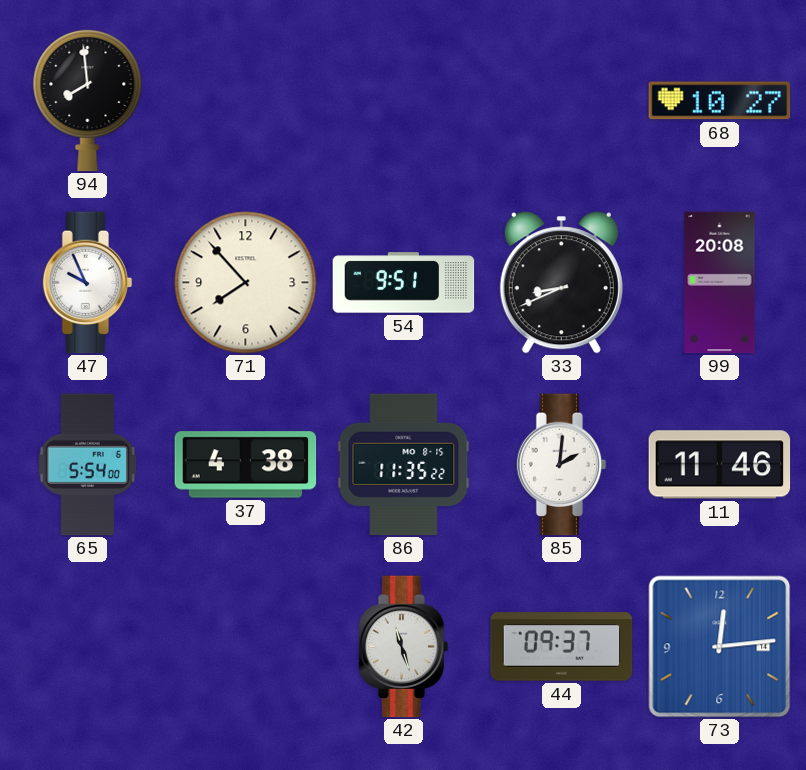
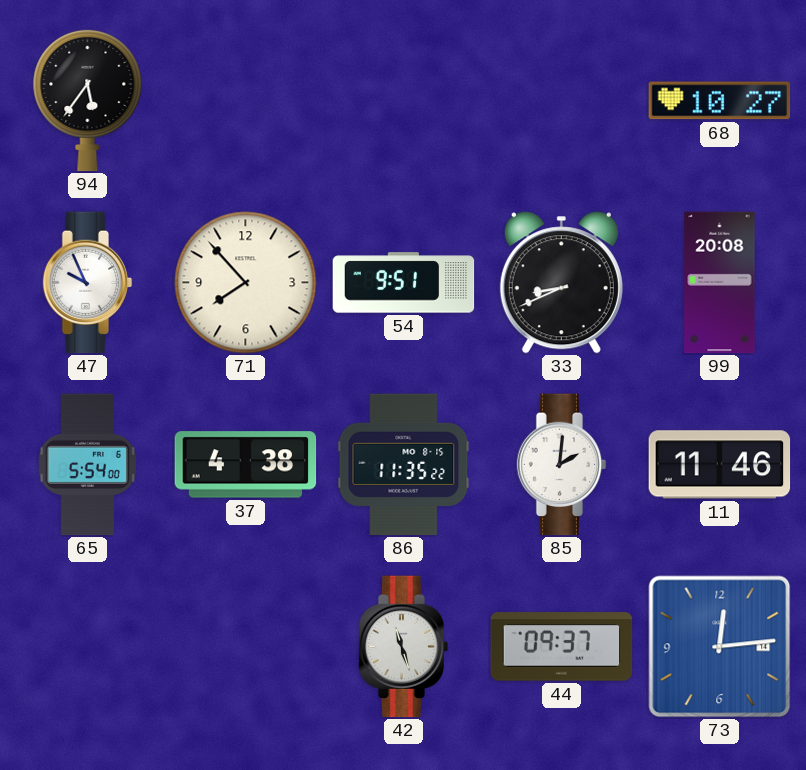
94: 7:59 -> 5:36
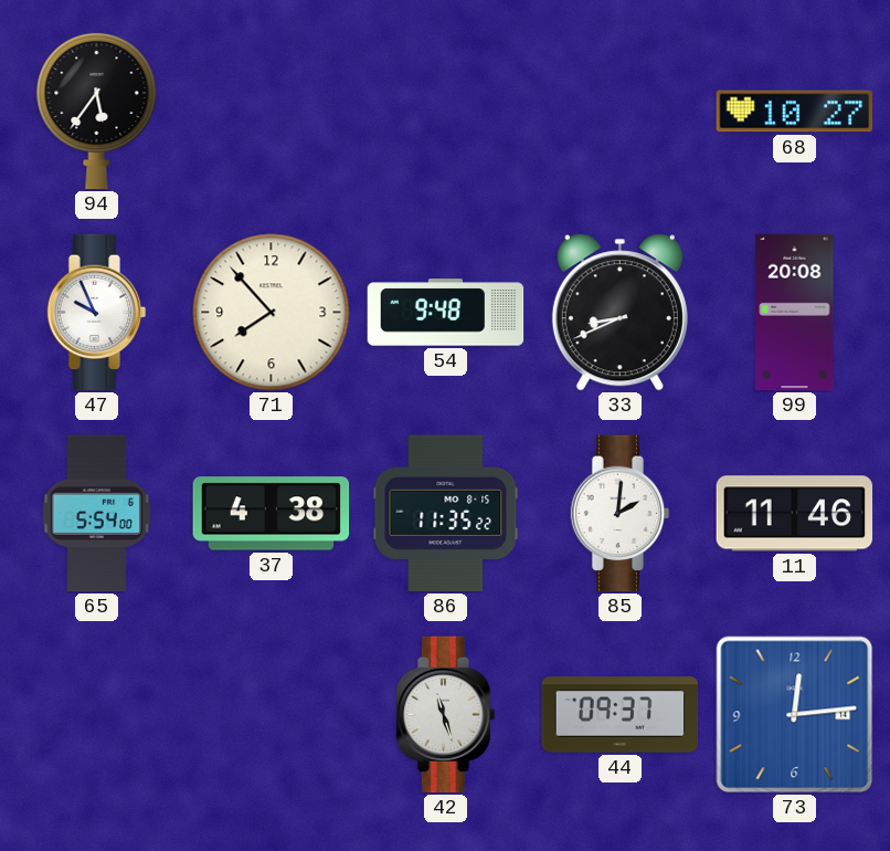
54: 9:51 -> 9:48
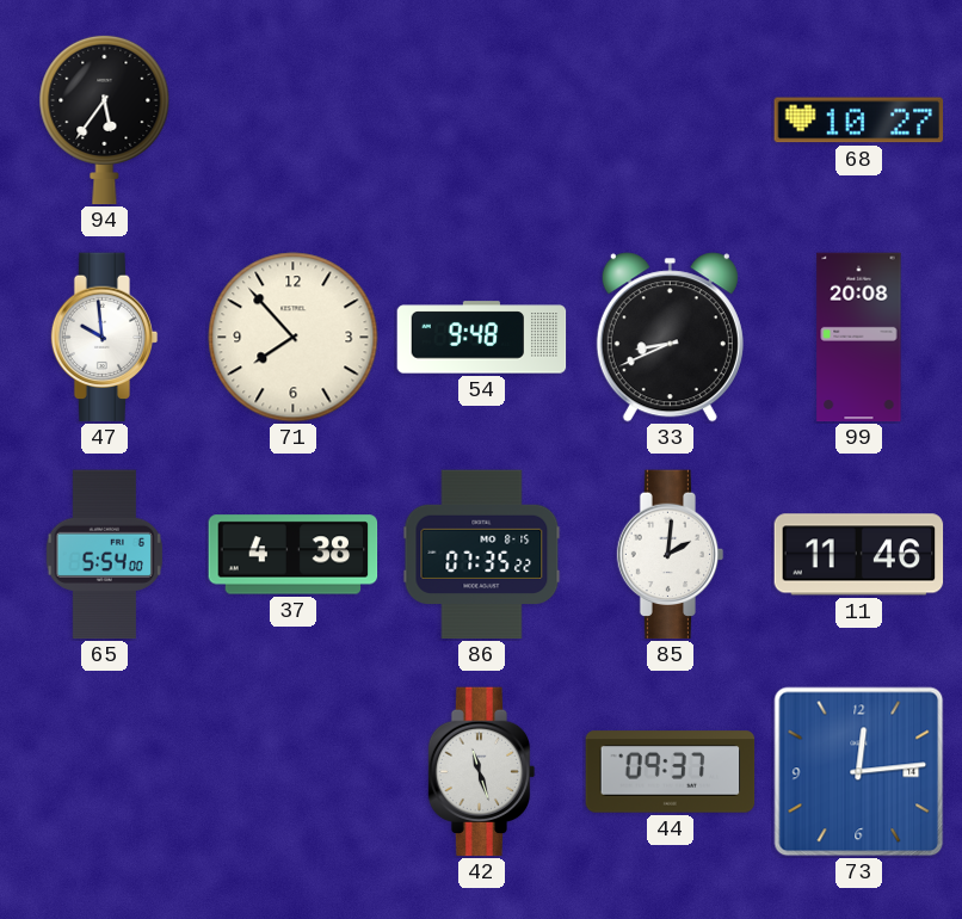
47: 9:56 -> 9:59
86: 11:35 -> 07:35
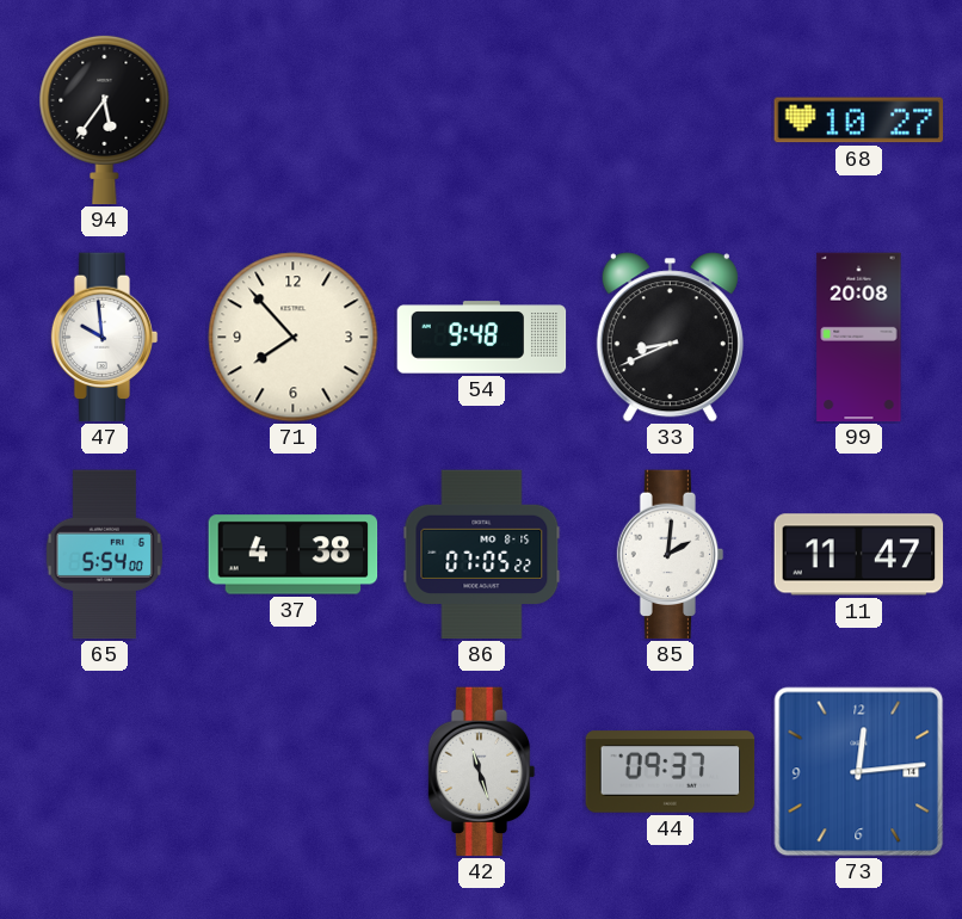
86: 07:35 -> 07:05
11: 11:46 -> 11:47
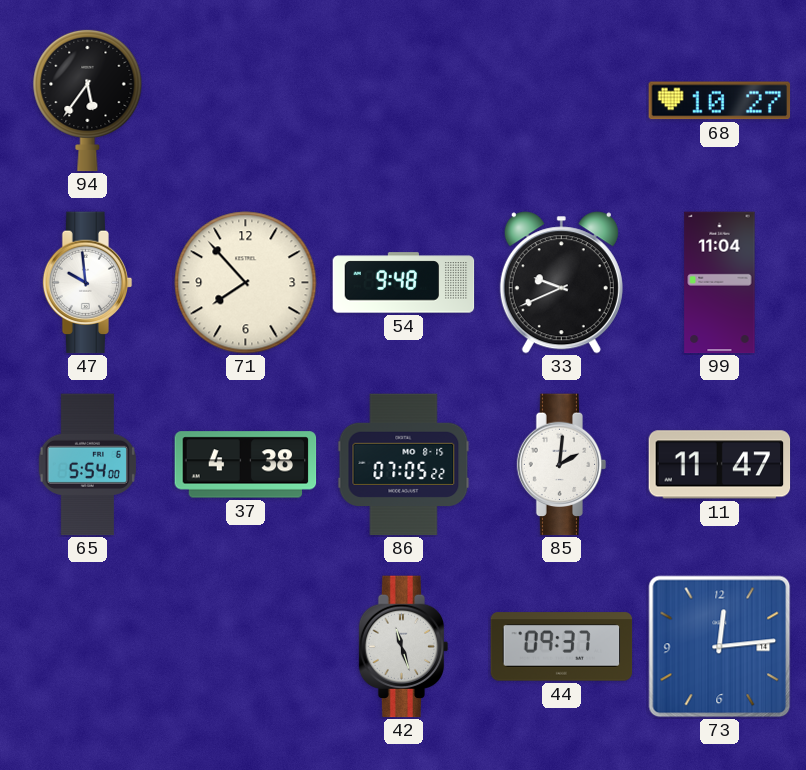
33: 8:41 -> 9:41
99: 20:08 -> 11:04
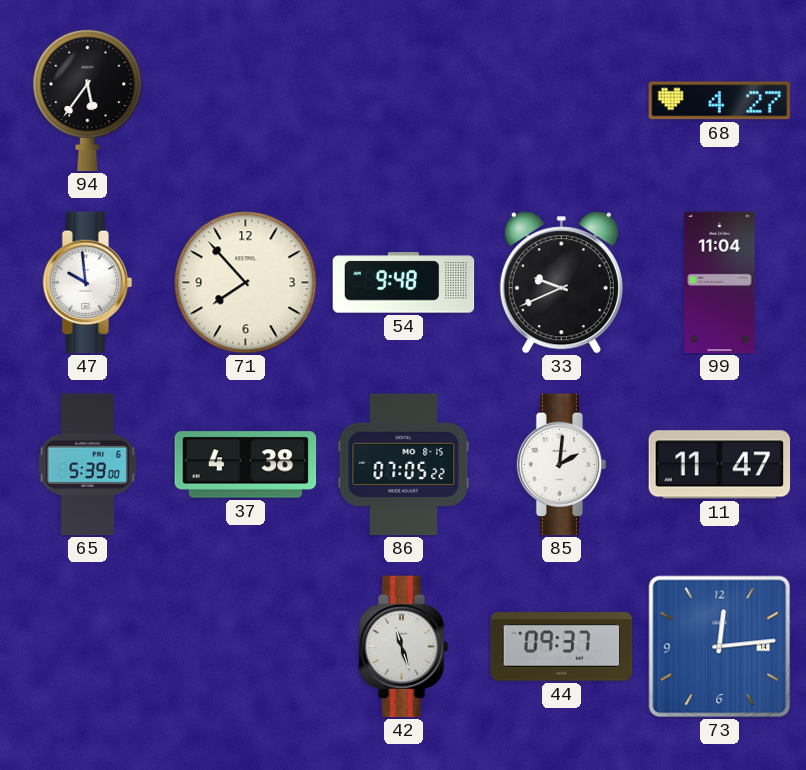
68: 10:27 -> 4:27
65: 5:54 -> 5:39
